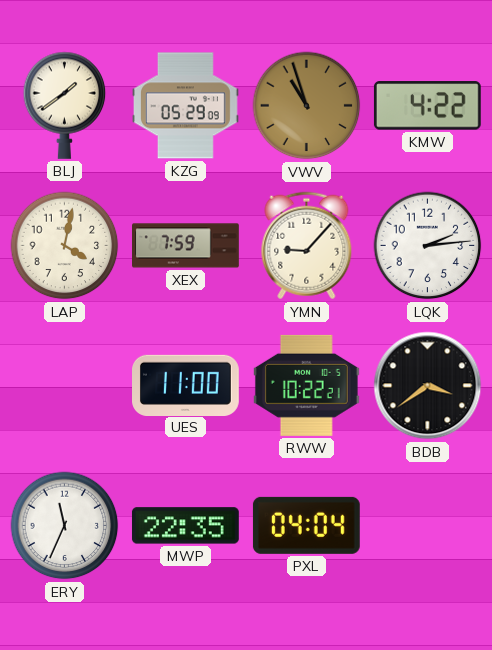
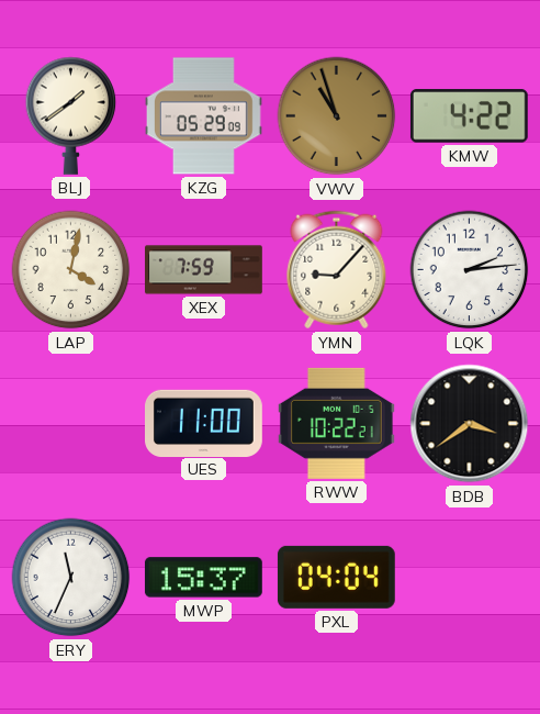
MWP: 22:35 -> 15:37
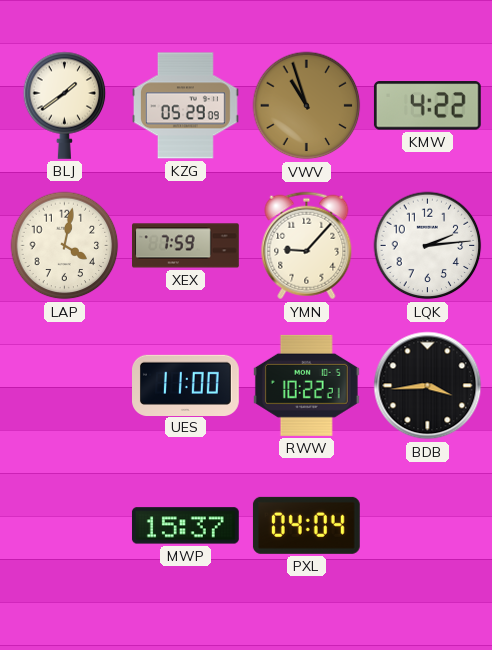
BDB: 3:39 -> 3:44
ERY: 11:34 -> none
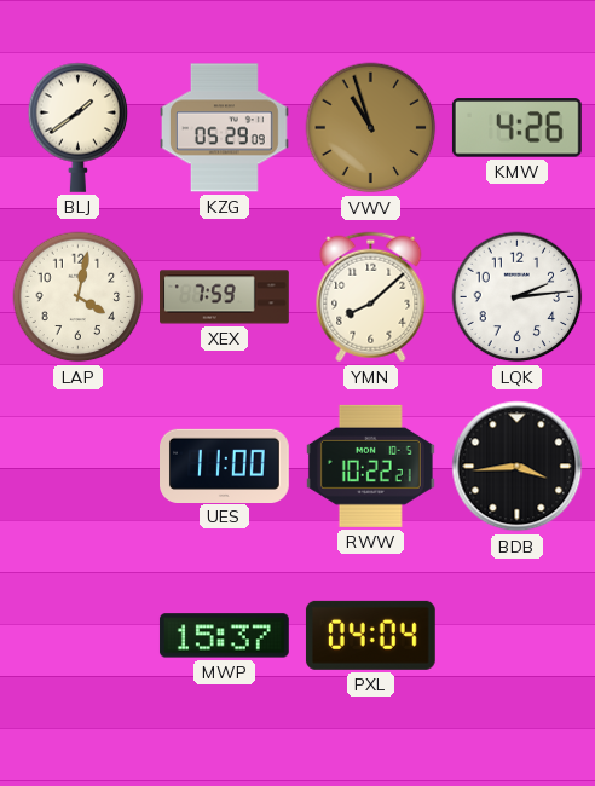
KMW: 4:22 -> 4:26
YMN: 9:07 -> 8:08
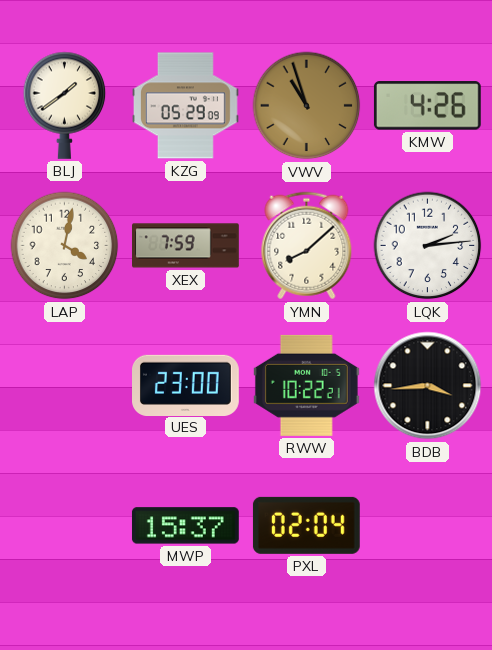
UES: 11:00 -> 23:00
PXL: 04:04 -> 02:04
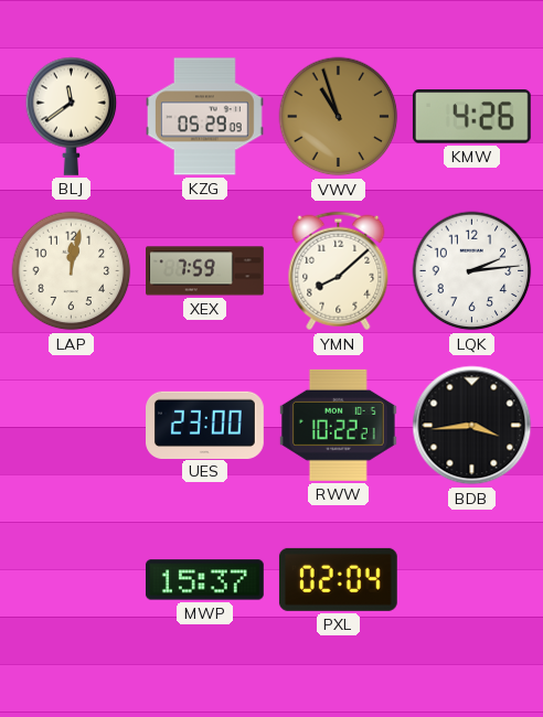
BLJ: 1:39 -> 11:39
LAP: 4:02 -> 12:02
